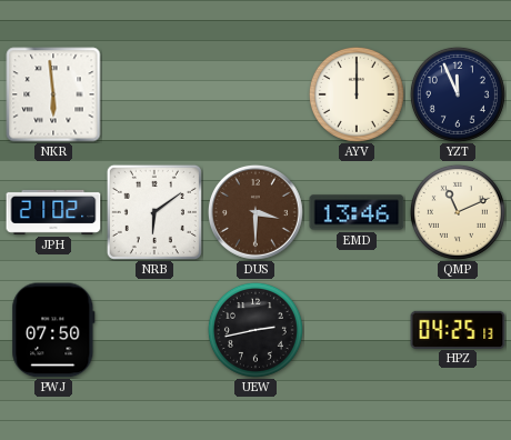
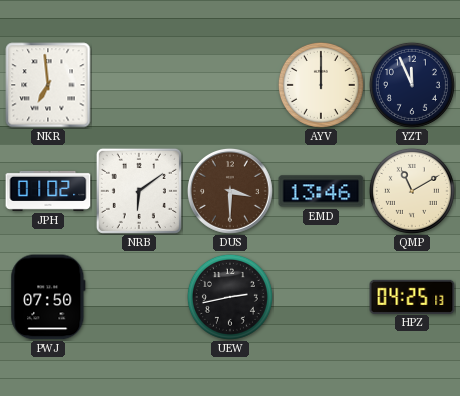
NKR: 5:59 -> 6:59
JPH: 21:02 -> 01:02
QMP: 11:11 -> 11:10
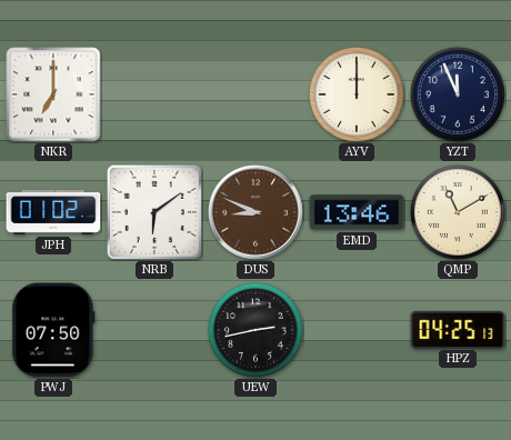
NKR: 6:59 -> 7:00
DUS: 3:30 -> 8:49
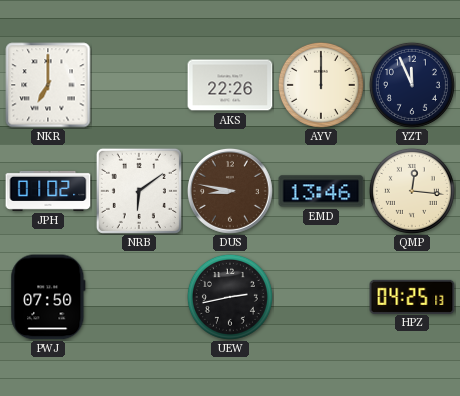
AKS: none -> 22:26
DUS: 8:49 -> 8:47
QMP: 11:10 -> 12:16
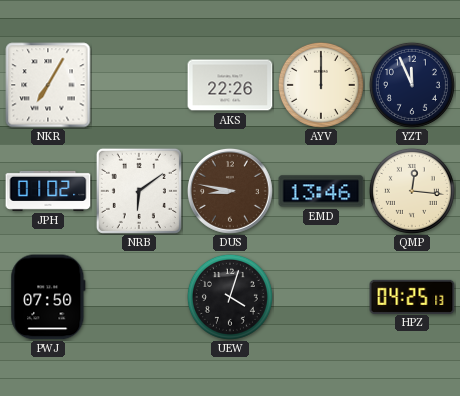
NKR: 7:00 -> 7:05
UEW: 2:43 -> 4:03
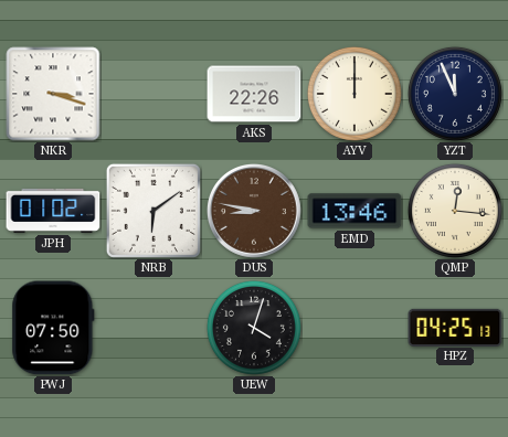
NKR: 7:05 -> 3:18
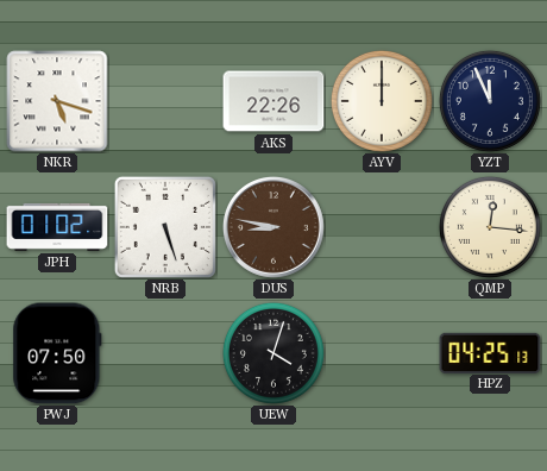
NKR: 3:18 -> 5:18
NRB: 6:09 -> 5:27
EMD: 13:46 -> none
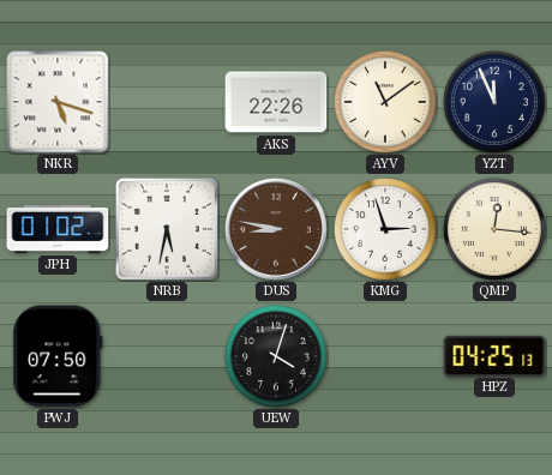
AYV: 12:00 -> 11:09
NRB: 5:27 -> 5:32
KMG: none -> 2:57
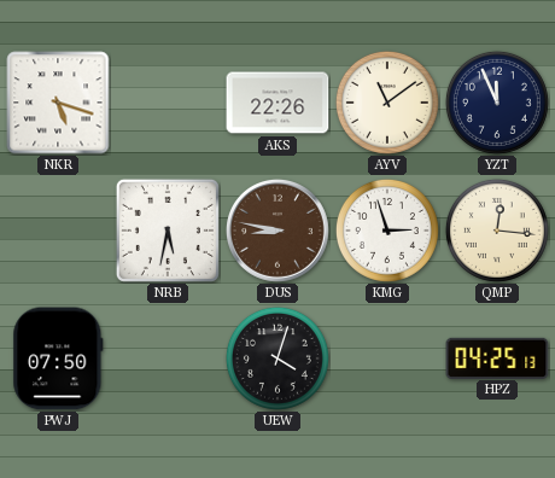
JPH: 01:02 -> none
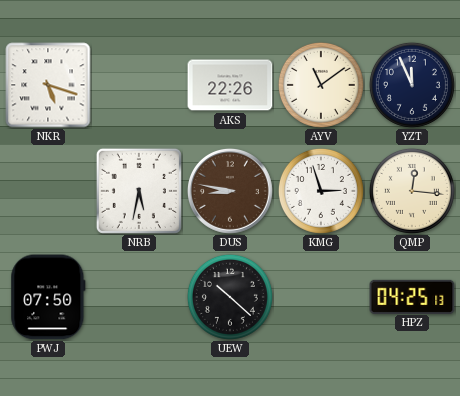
UEW: 4:03 -> 10:22
